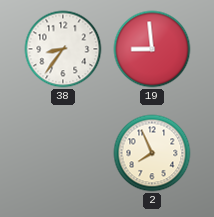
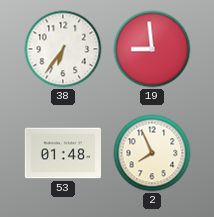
38: 8:36 -> 6:36
53: none -> 01:48
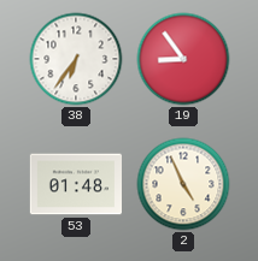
19: 8:59 -> 8:54
2: 7:56 -> 4:56
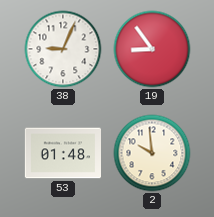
38: 6:36 -> 9:04
2: 4:56 -> 9:59
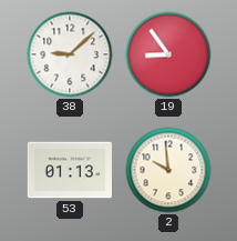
38: 9:04 -> 9:08
53: 01:48 -> 01:13
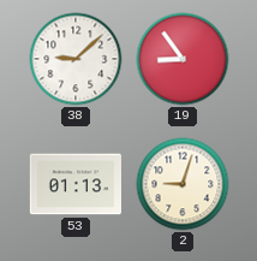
2: 9:59 -> 9:03
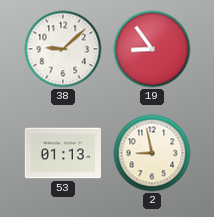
2: 9:03 -> 8:58
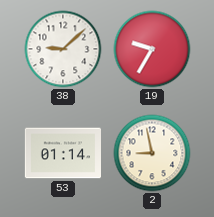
19: 8:54 -> 9:35
53: 01:13 -> 01:14
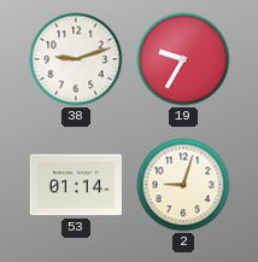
38: 9:08 -> 9:12
2: 8:58 -> 9:03
